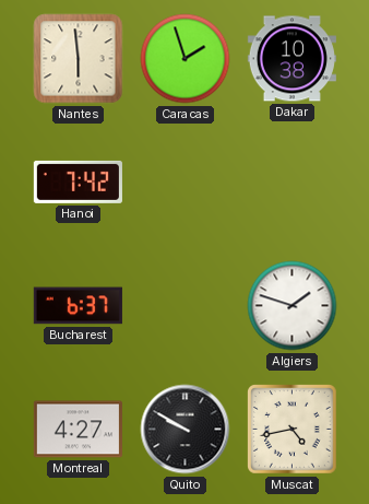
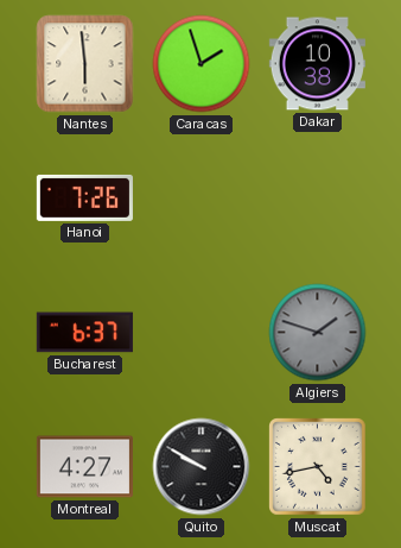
Hanoi: 7:42 -> 7:26
Algiers dial: white -> grey
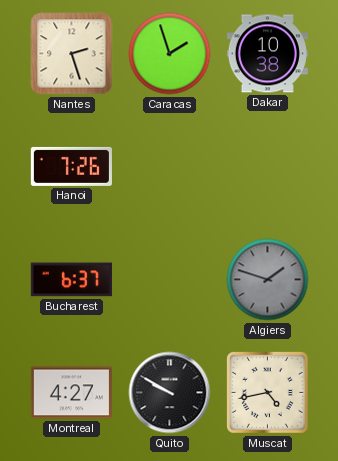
Nantes: 5:59 -> 2:27
